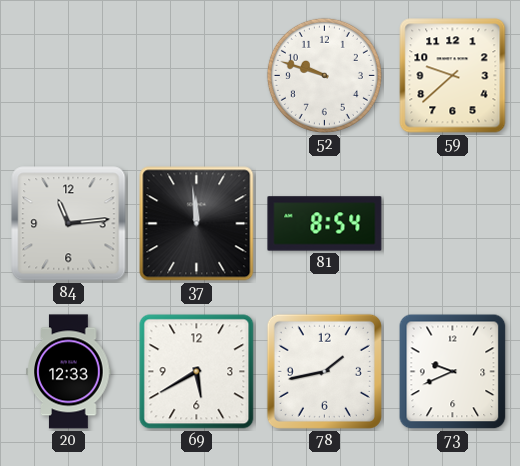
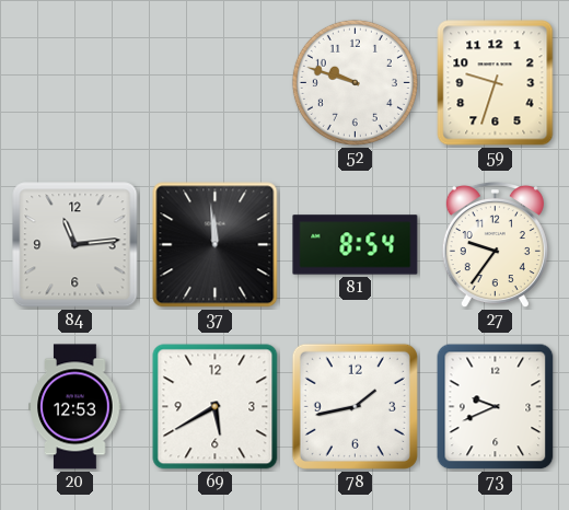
59: 9:38 -> 9:33
27: none -> 9:36
20: 12:33 -> 12:53
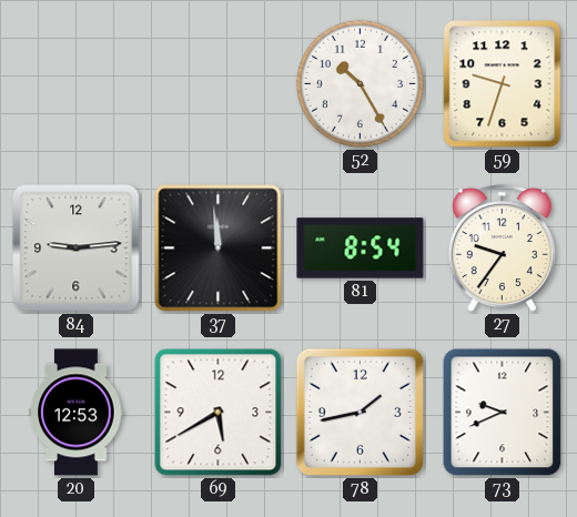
52: 9:48 -> 10:25
84: 11:14 -> 9:14
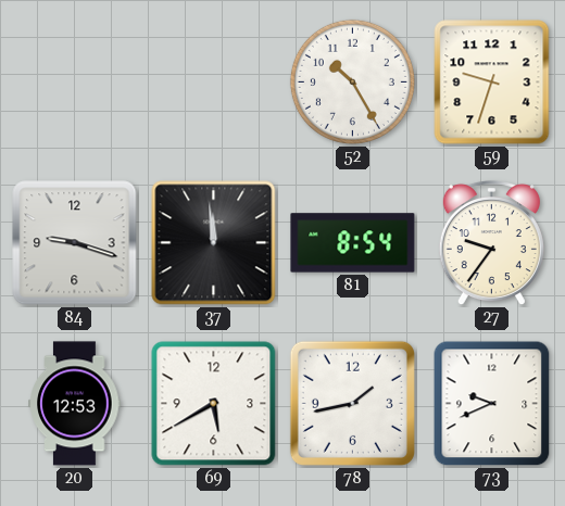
84: 9:14 -> 9:18
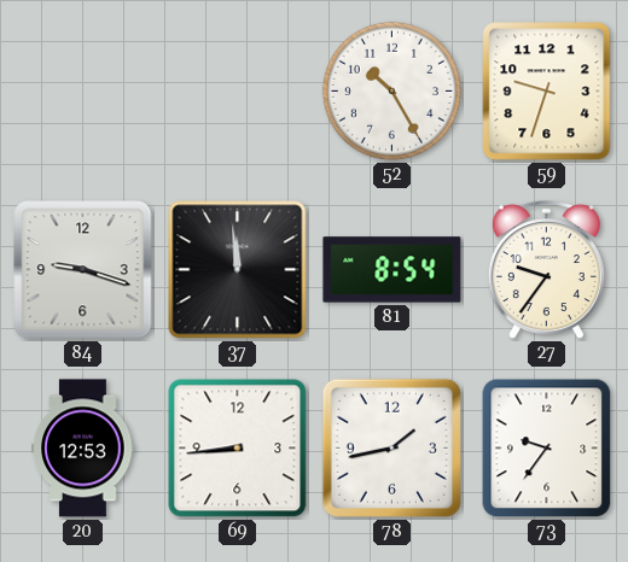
69: 5:40 -> 8:44
73: 9:41 -> 9:36
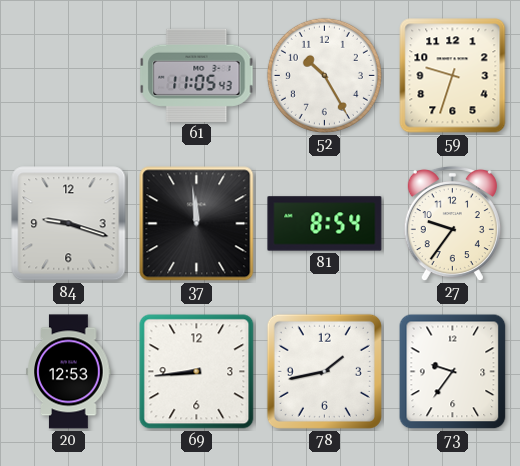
61: none -> 11:05
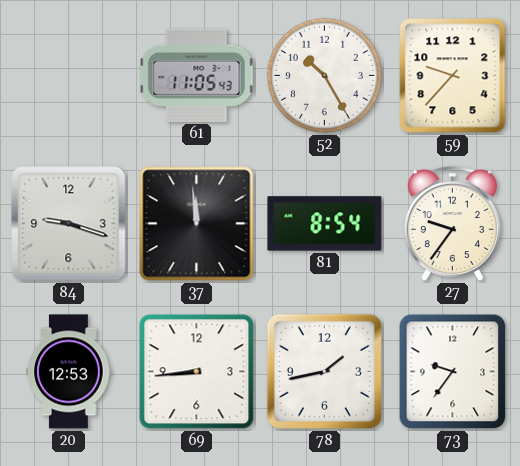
59: 9:33 -> 9:37
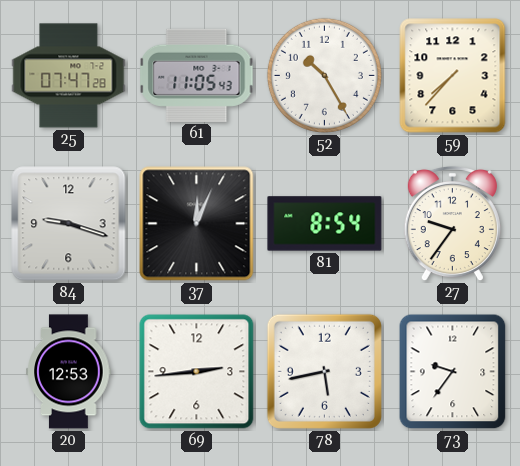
25: none -> 07:47
59: 9:37 -> 7:37
37: 11:59 -> 12:04
69: 8:44 -> 2:44
78: 1:43 -> 5:43
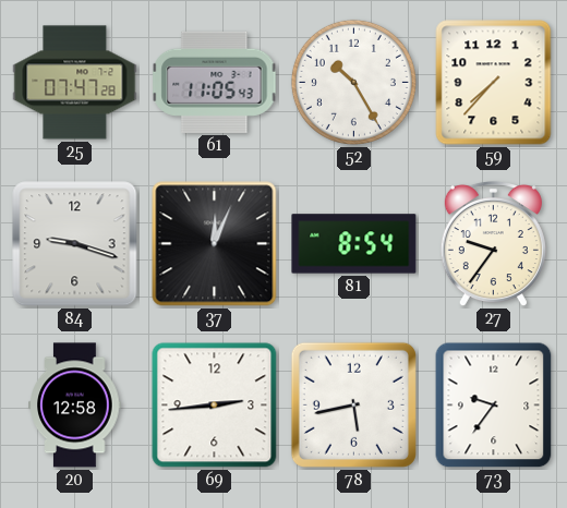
20: 12:53 -> 12:58
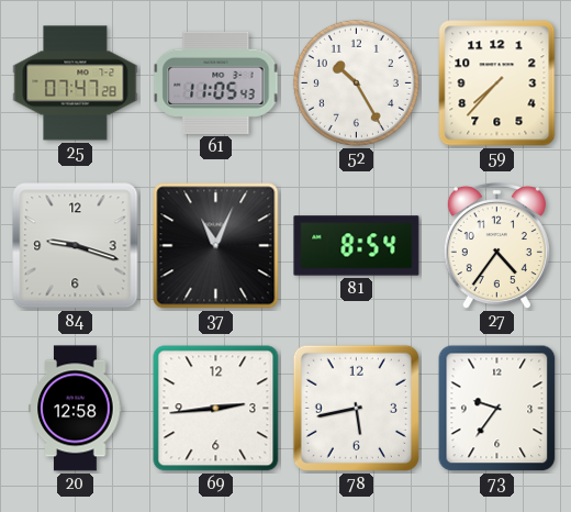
37: 12:04 -> 11:04
27: 9:36 -> 4:36
